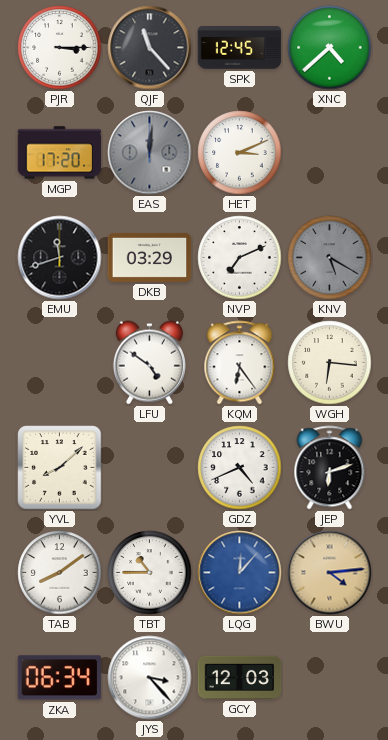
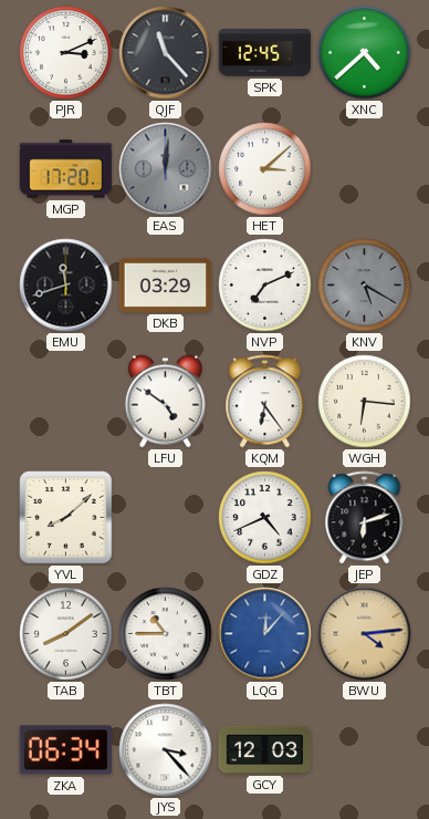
PJR: 3:15 -> 3:11
HET: 3:11 -> 3:08
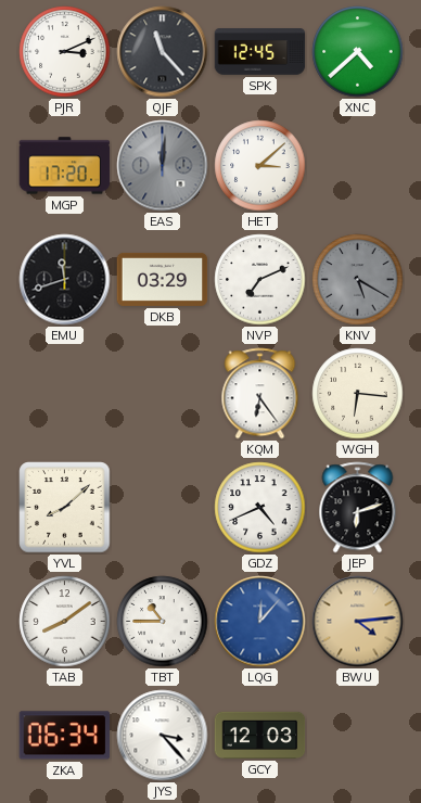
LFU: 4:51 -> none
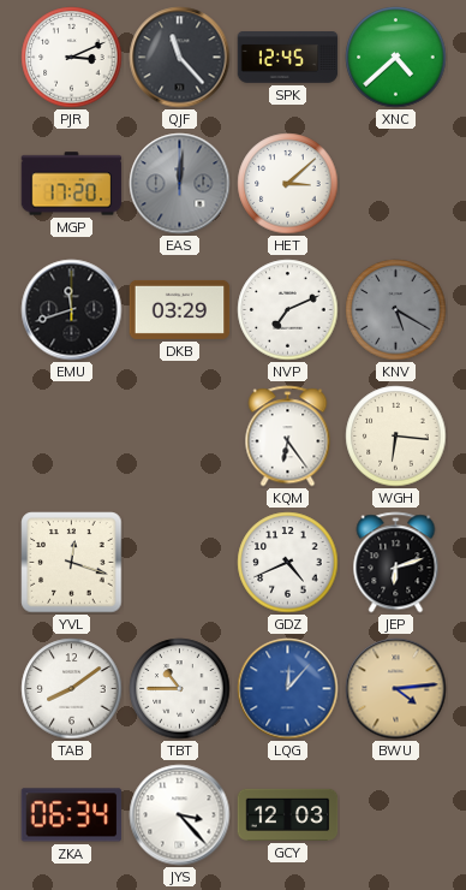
YVL: 8:08 -> 12:18
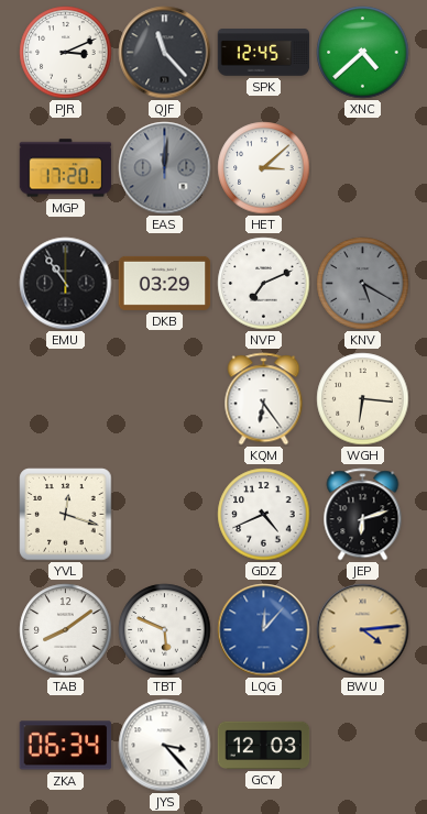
EMU: 11:42 -> 10:54
TBT: 10:45 -> 5:49
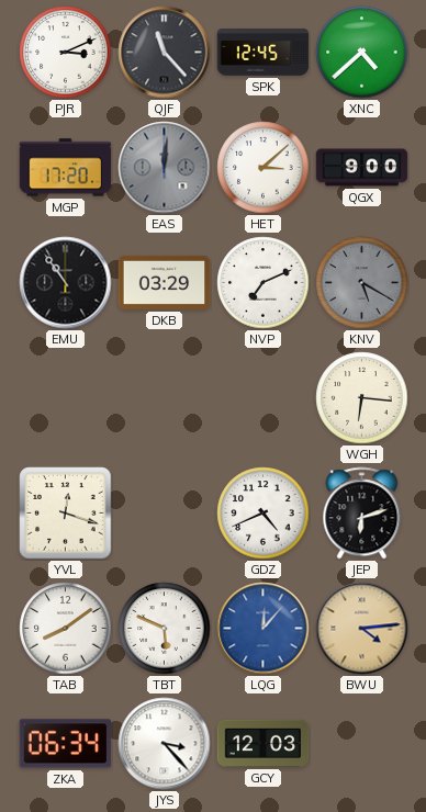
QGX: none -> 9:00
KQM: 6:24 -> none
